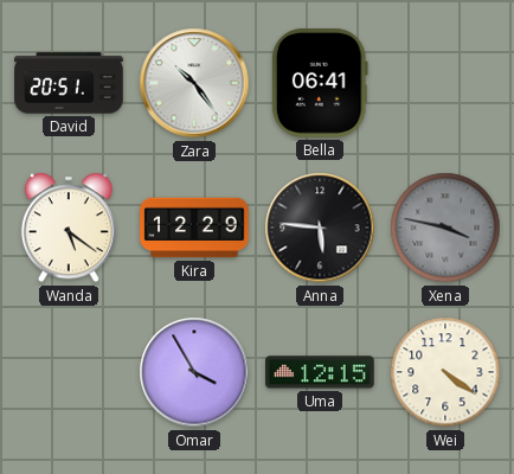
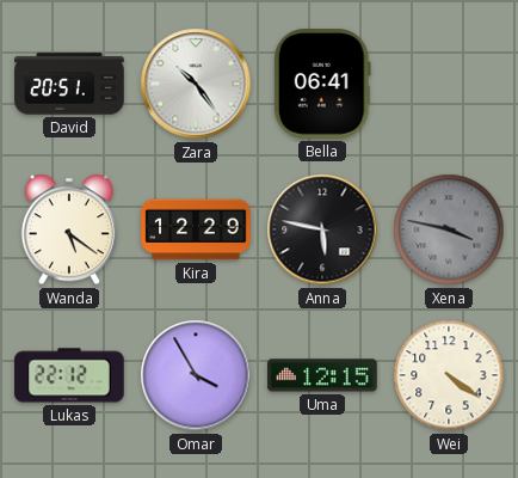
Anna: 5:46 -> 5:47
Lukas: none -> 22:12
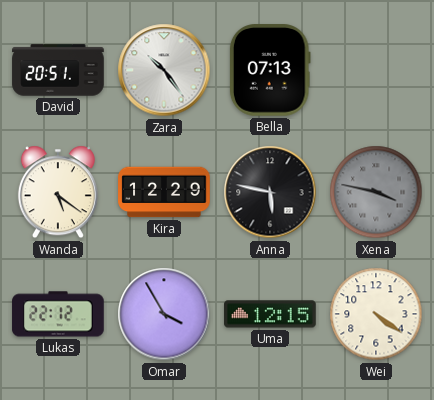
Bella: 06:41 -> 07:13
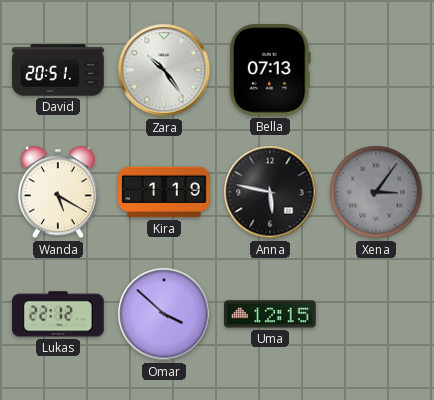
Wanda: 5:21 -> 5:20
Kira: 12:29 -> 1:19
Xena: 3:47 -> 3:06
Omar: 3:55 -> 3:52
Wei: 4:21 -> none
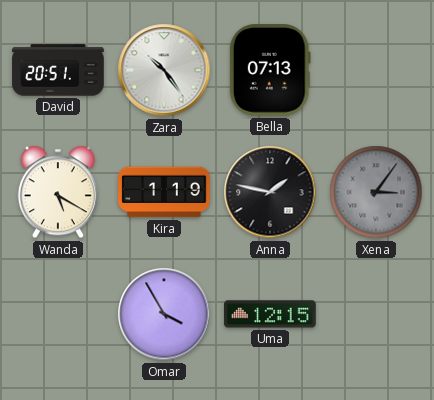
Anna: 5:47 -> 1:47
Lukas: 22:12 -> none
Omar: 3:52 -> 3:55
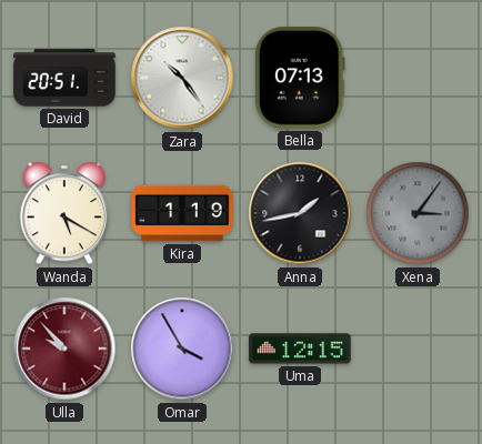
Anna: 1:47 -> 1:43
Ulla: none -> 9:53
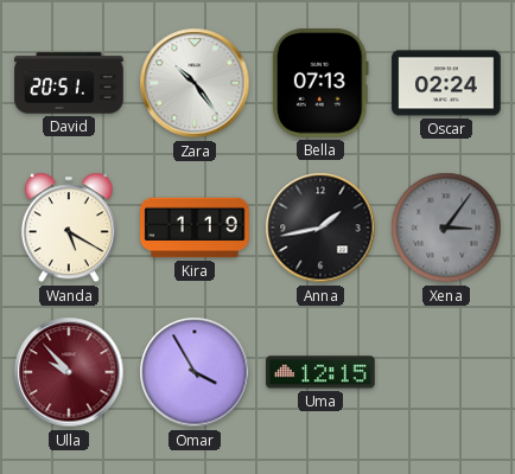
Oscar: none -> 02:24
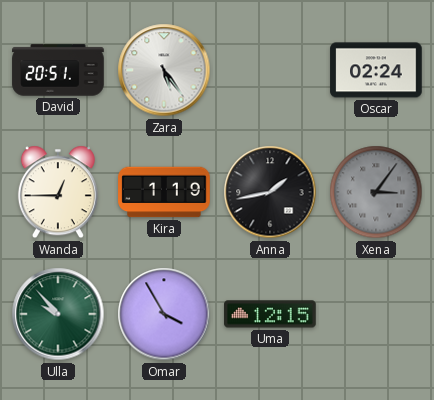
Zara: 10:24 -> 5:24
Bella: 07:13 -> none
Wanda: 5:20 -> 12:45
Ulla dial: burgundy -> green
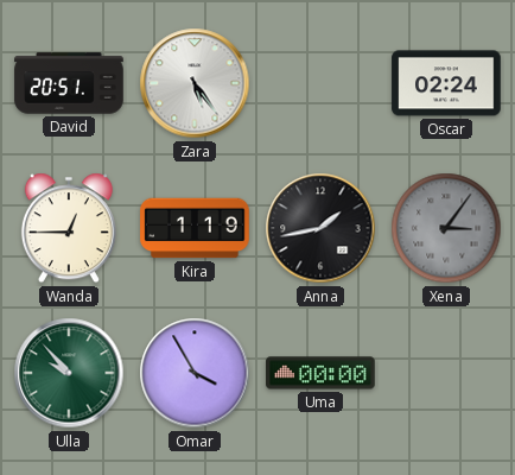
Uma: 12:15 -> 00:00
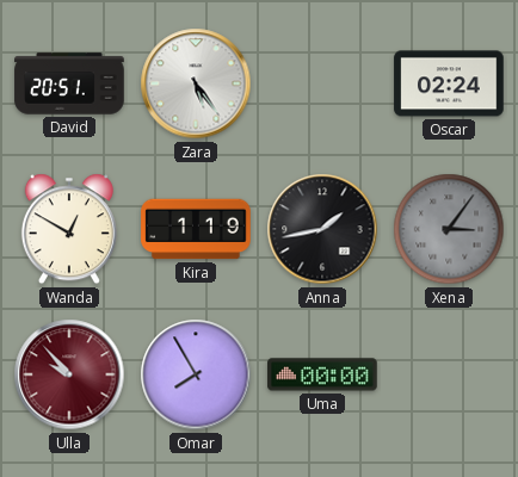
Wanda: 12:45 -> 12:50
Ulla dial: green -> burgundy
Omar: 3:55 -> 7:55
